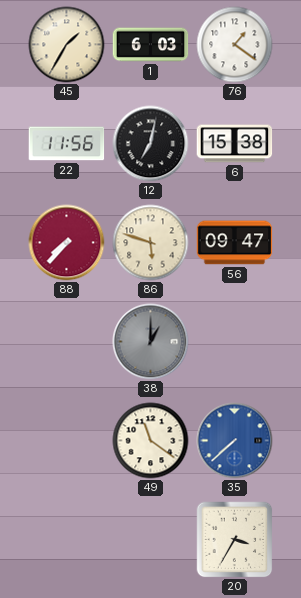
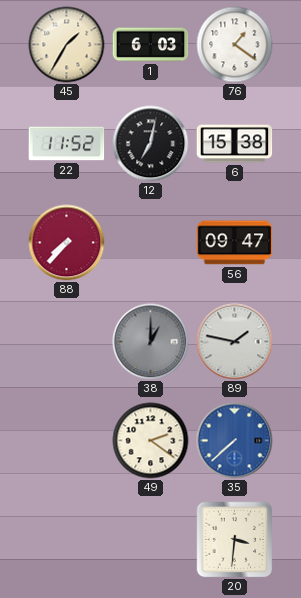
22: 11:56 -> 11:52
86: 5:48 -> none
89: none -> 1:47
49: 11:21 -> 2:21
20: 3:35 -> 3:31
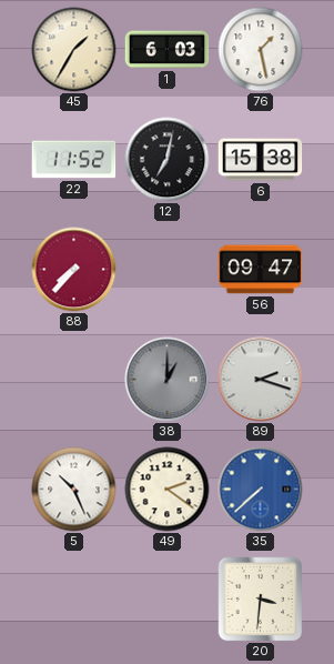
76: 1:21 -> 1:28
89: 1:47 -> 2:18
5: none -> 10:26
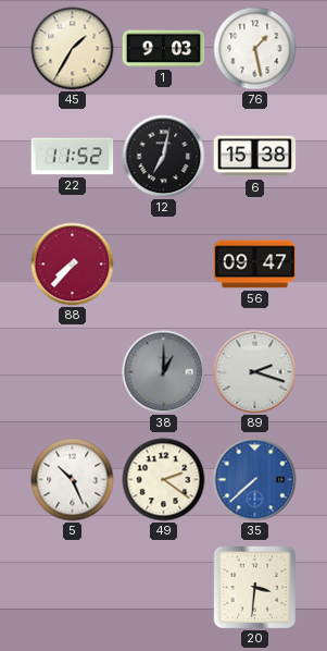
1: 6:03 -> 9:03
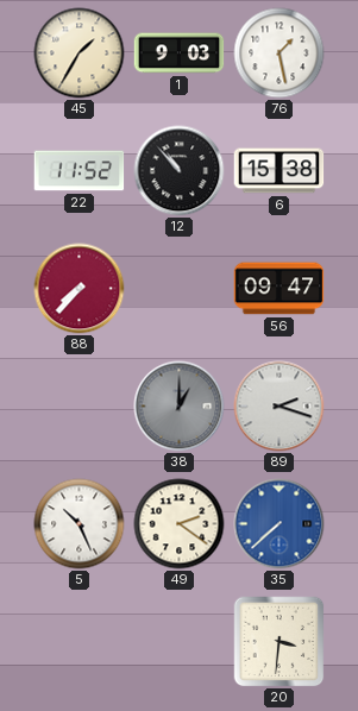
12: 7:02 -> 10:53
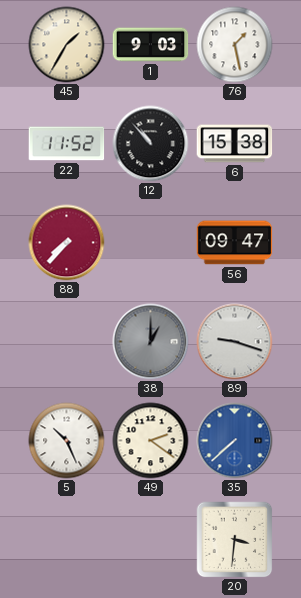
89: 2:18 -> 9:18
